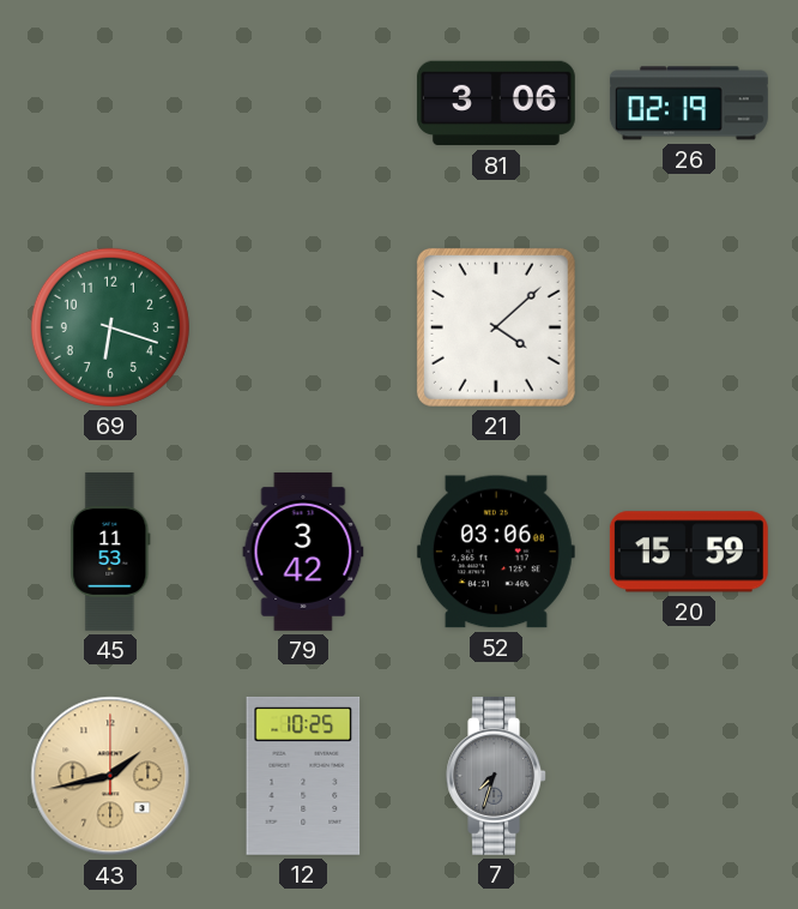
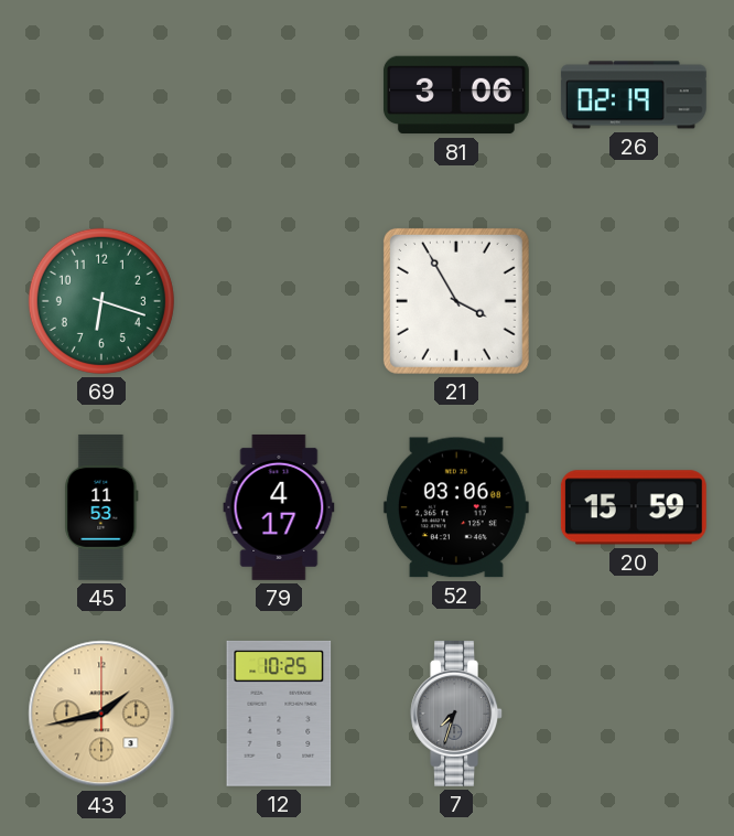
21: 4:08 -> 3:55
79: 3:42 -> 4:17
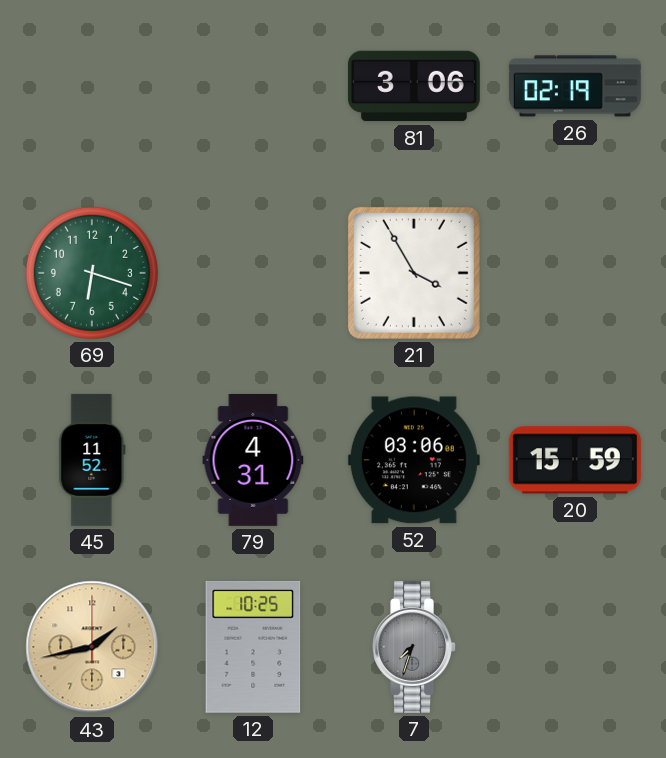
45: 11:53 -> 11:52
79: 4:17 -> 4:31
